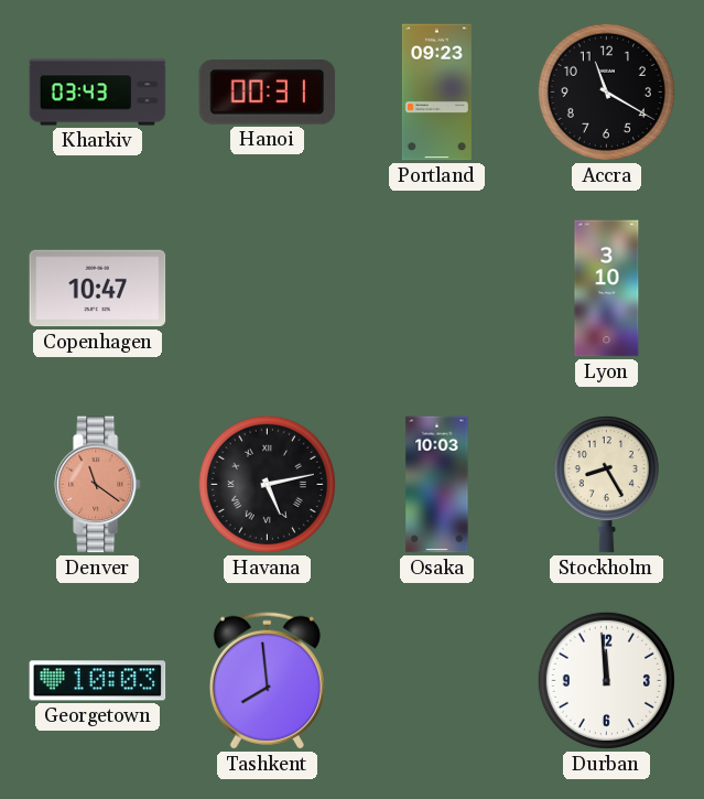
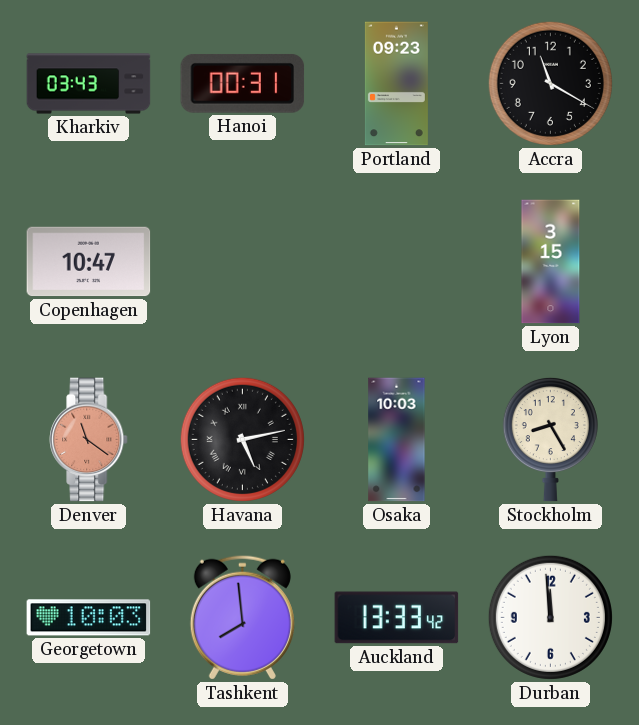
Lyon: 3:10 -> 3:15
Auckland: none -> 13:33
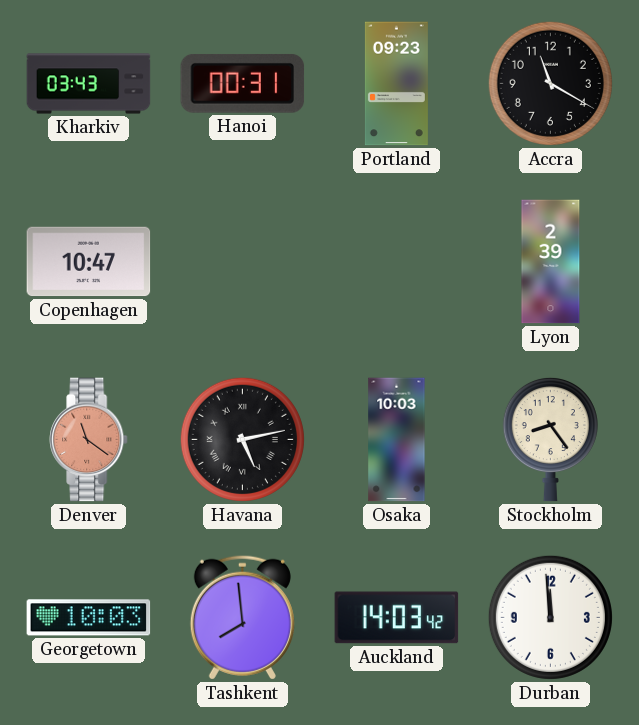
Lyon: 3:15 -> 2:39
Stockholm: 8:25 -> 8:24
Auckland: 13:33 -> 14:03
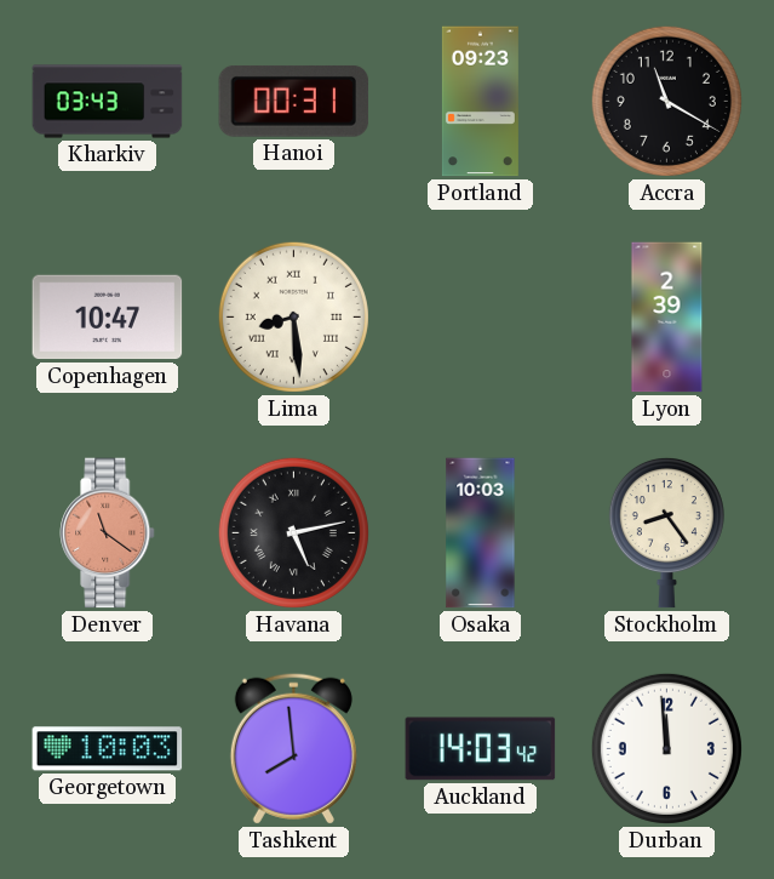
Lima: none -> 8:29
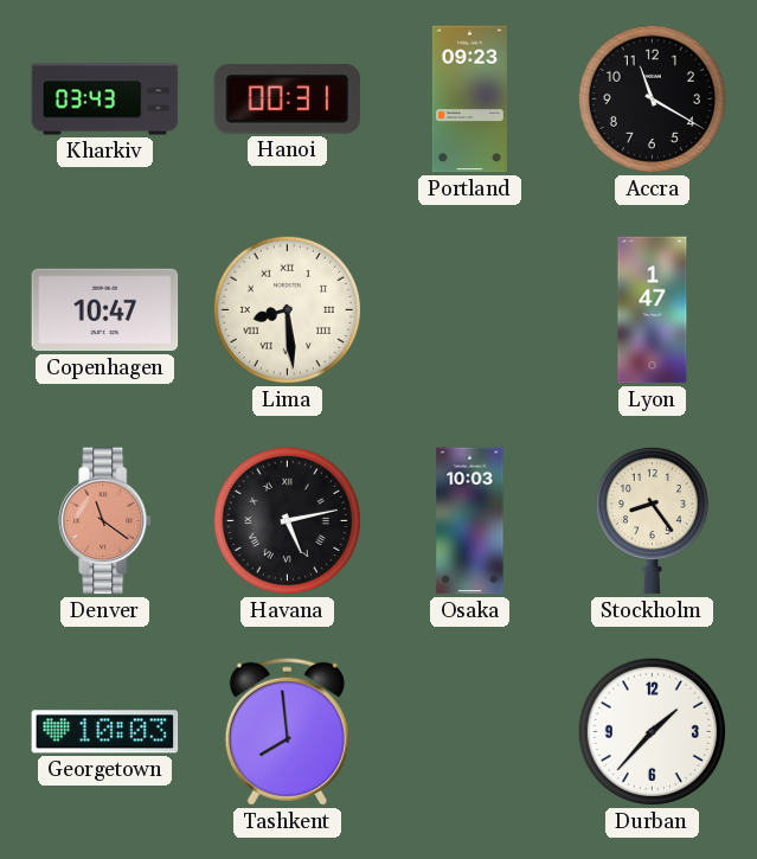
Lyon: 2:39 -> 1:47
Auckland: 14:03 -> none
Durban: 11:59 -> 1:37
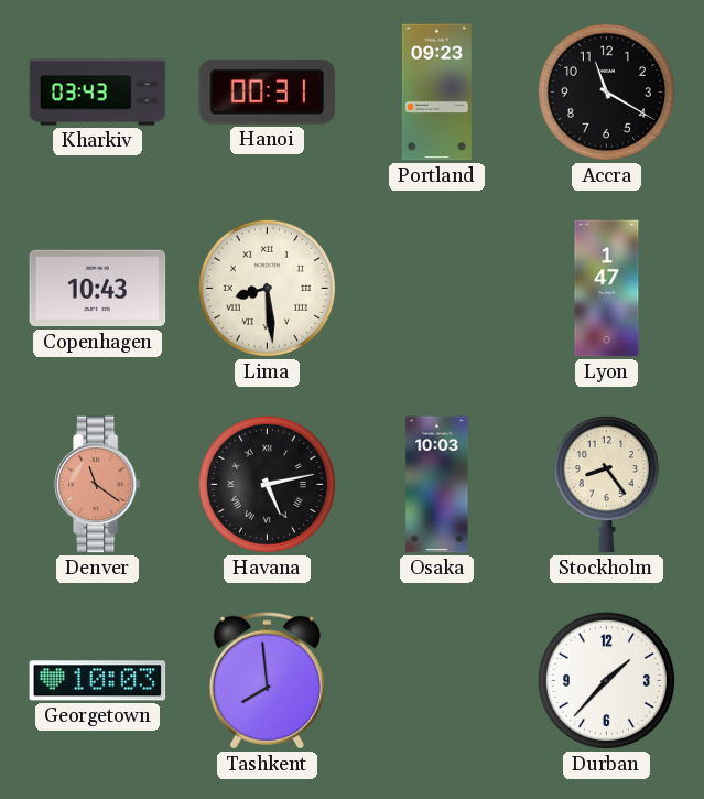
Copenhagen: 10:47 -> 10:43
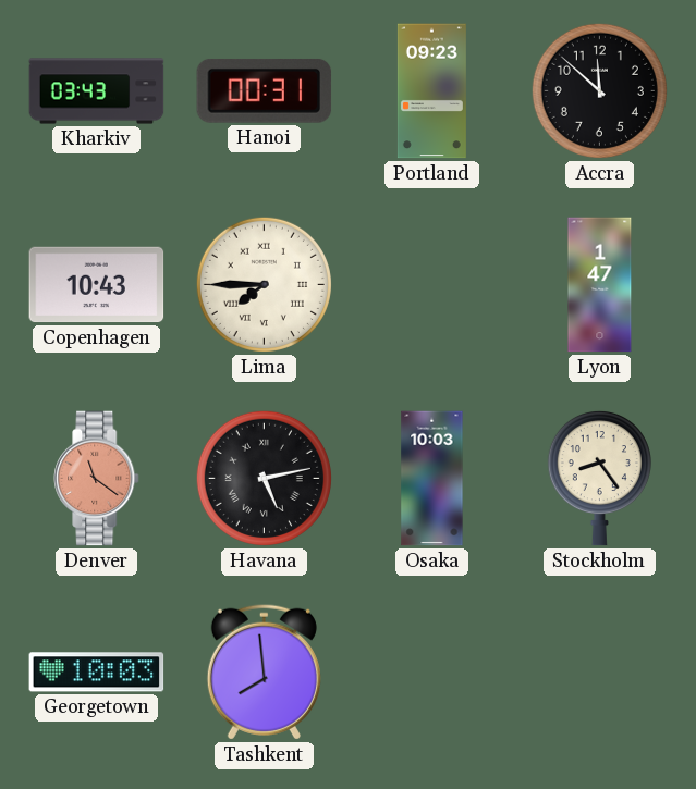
Accra: 11:20 -> 11:52
Lima: 8:29 -> 7:45
Durban: 1:37 -> none
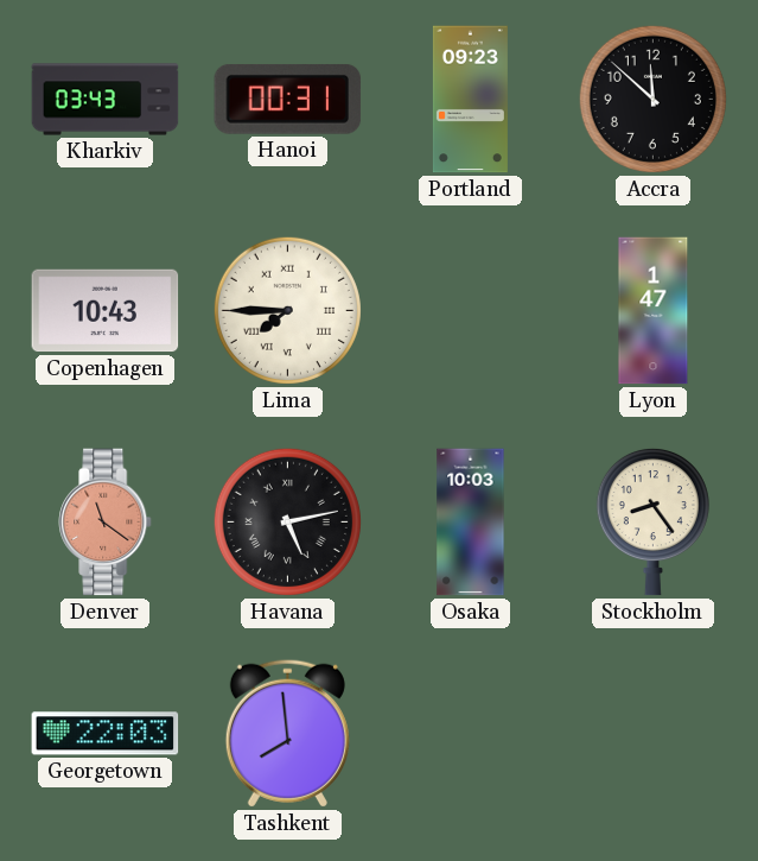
Georgetown: 10:03 -> 22:03
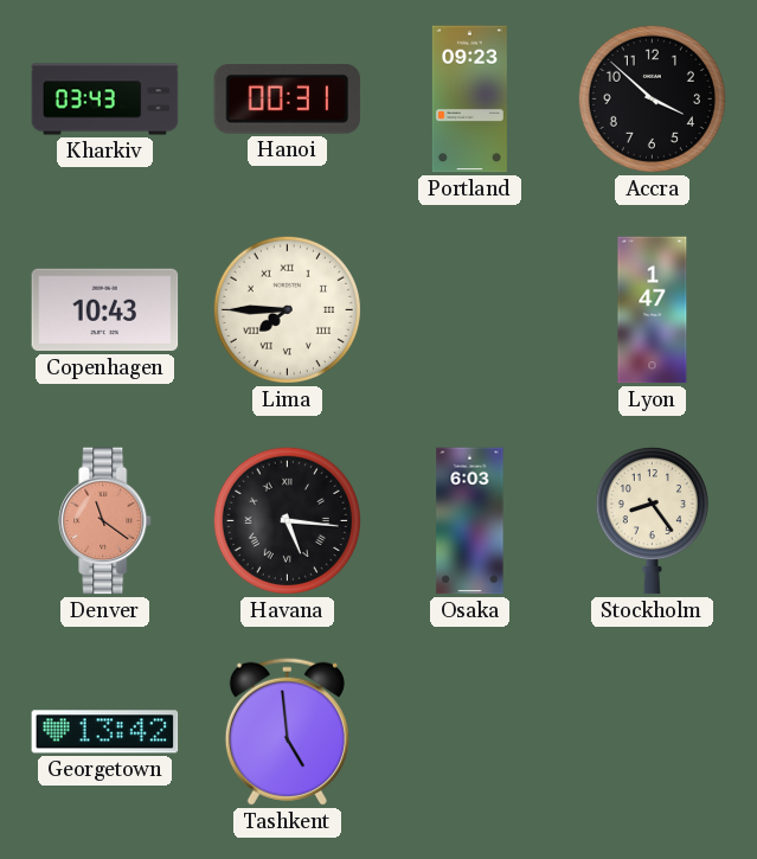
Accra: 11:52 -> 3:52
Havana: 5:13 -> 5:16
Osaka: 10:03 -> 6:03
Georgetown: 22:03 -> 13:42
Tashkent: 7:59 -> 4:59
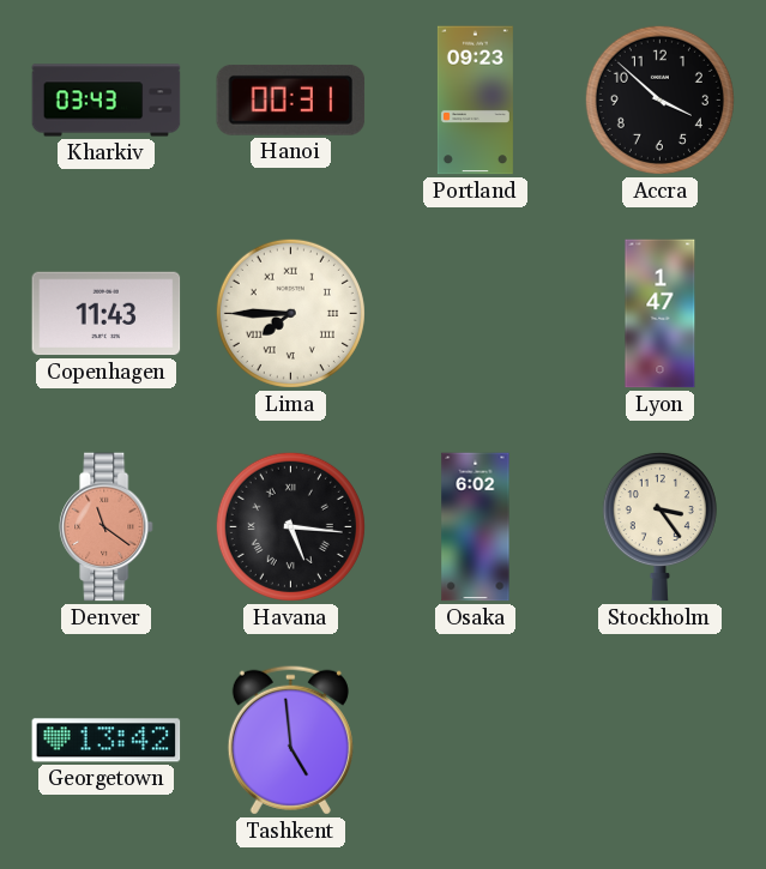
Copenhagen: 10:43 -> 11:43
Osaka: 6:03 -> 6:02
Stockholm: 8:24 -> 3:24
